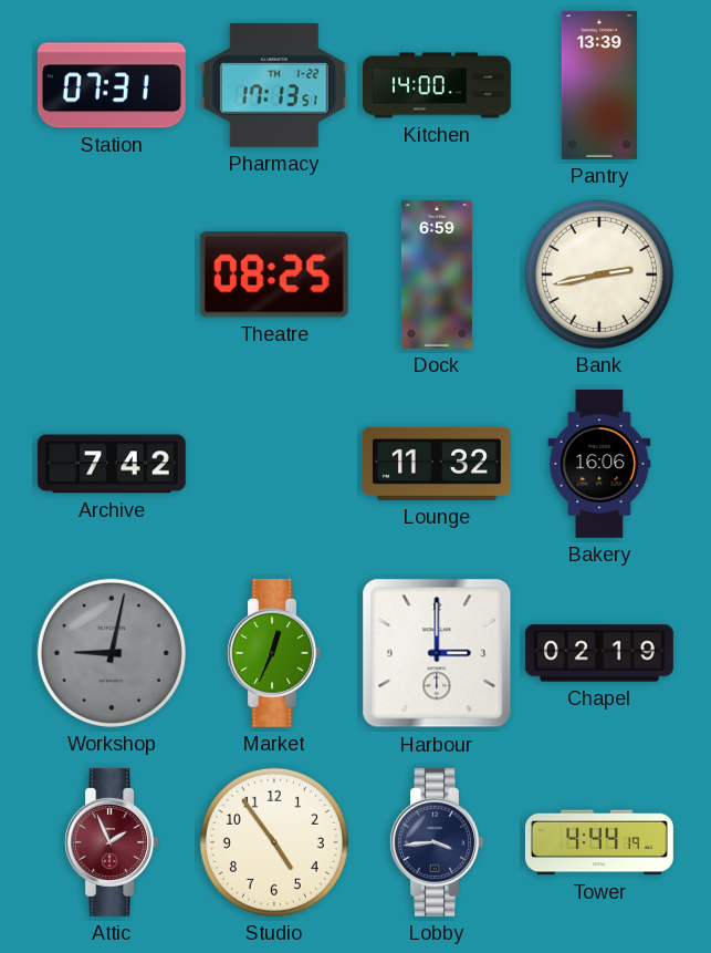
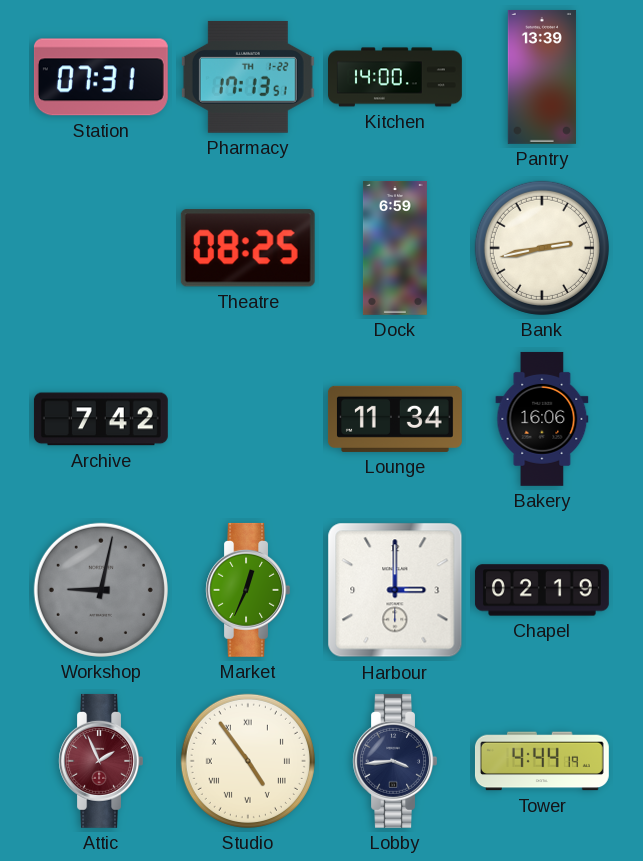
Lounge: 11:32 -> 11:34
Studio numerals: Arabic -> Roman
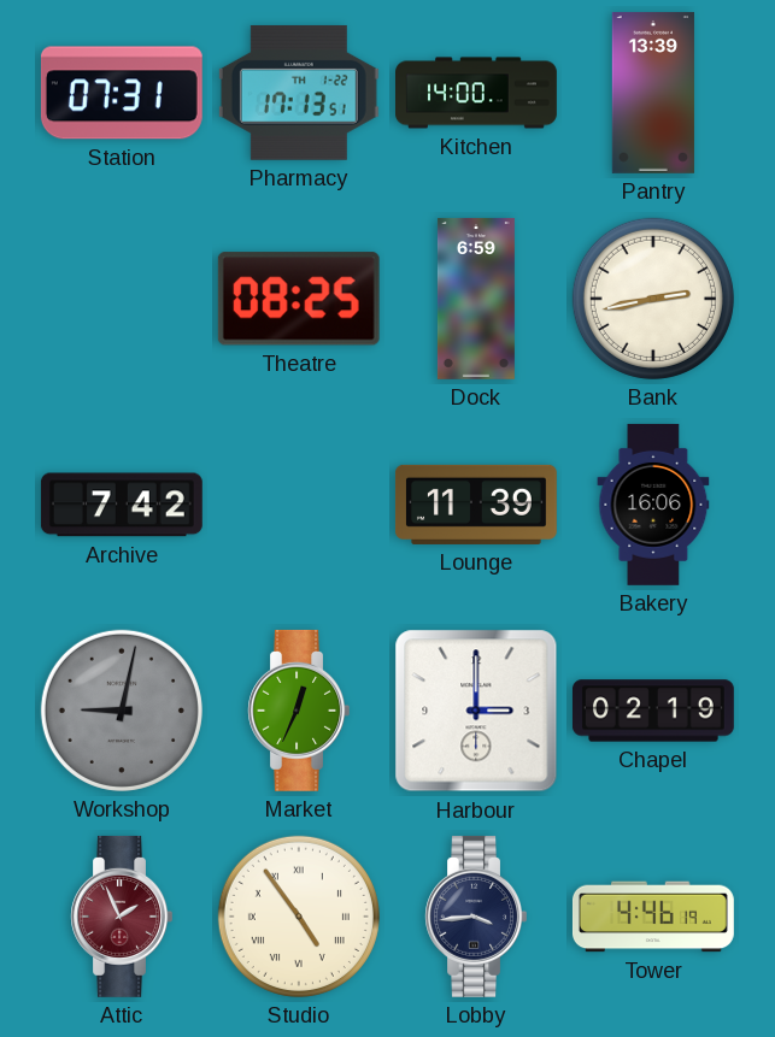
Lounge: 11:34 -> 11:39
Tower: 4:44 -> 4:46
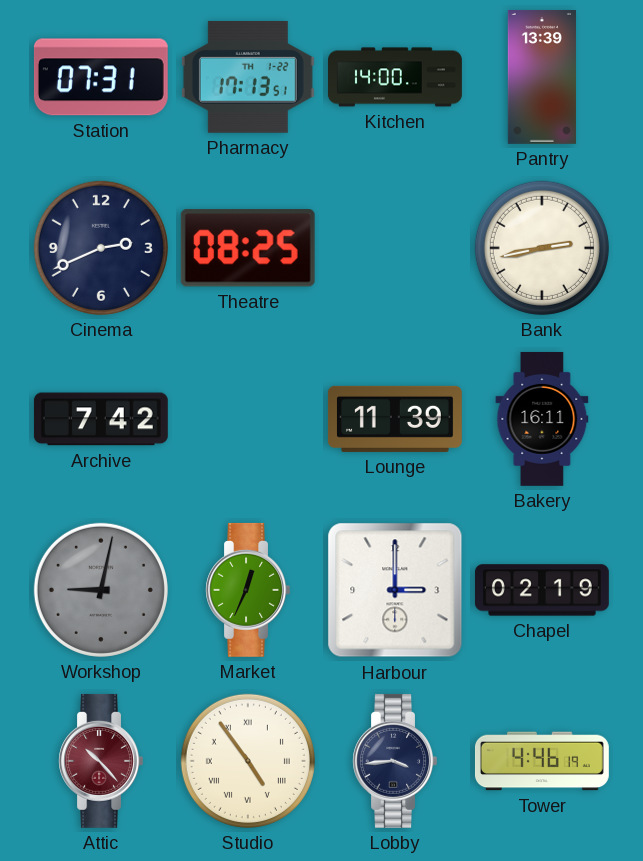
Cinema: none -> 2:41
Dock: 6:59 -> none
Bakery: 16:06 -> 16:11
Attic: 1:56 -> 10:23
